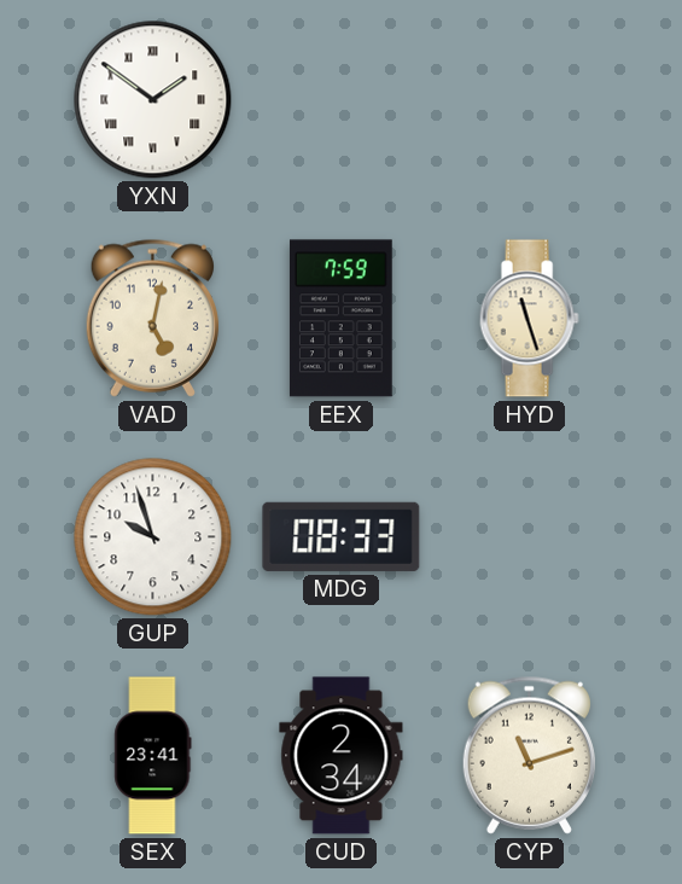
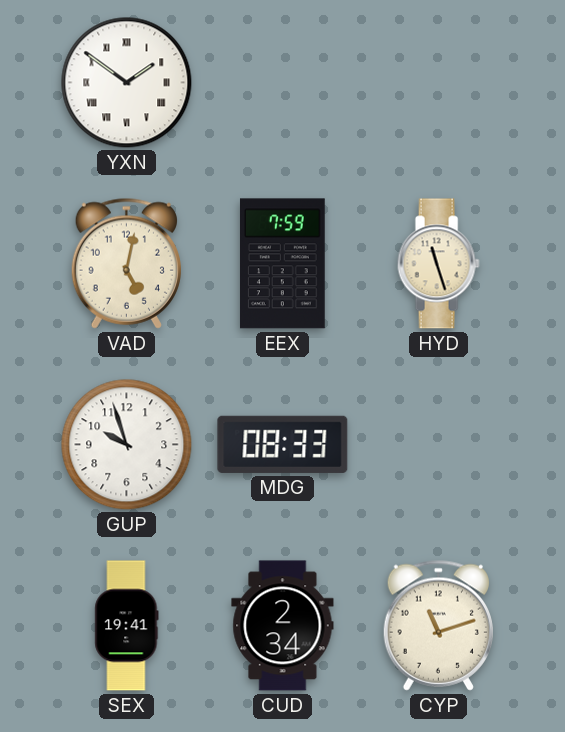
SEX: 23:41 -> 19:41
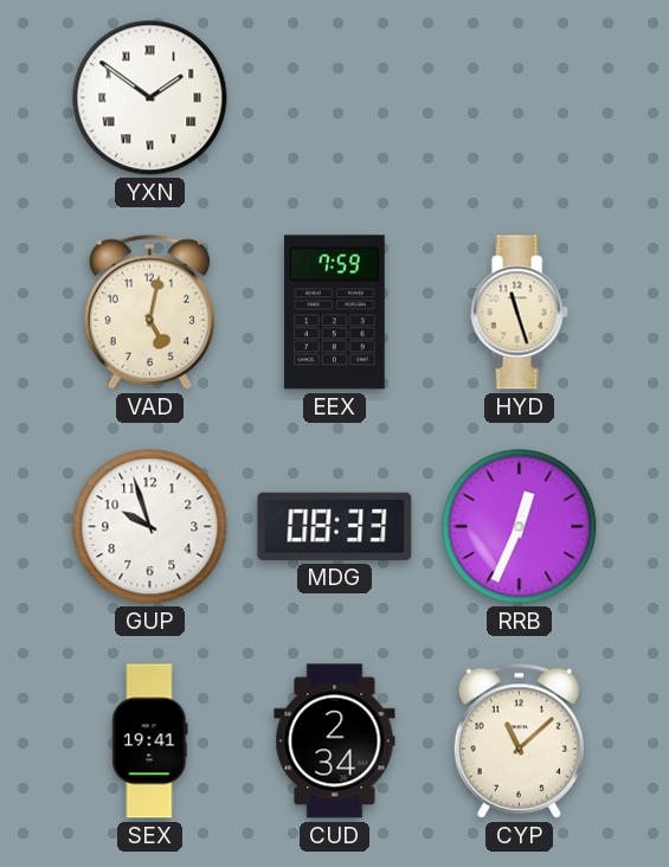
RRB: none -> 12:34
CYP: 11:12 -> 11:08
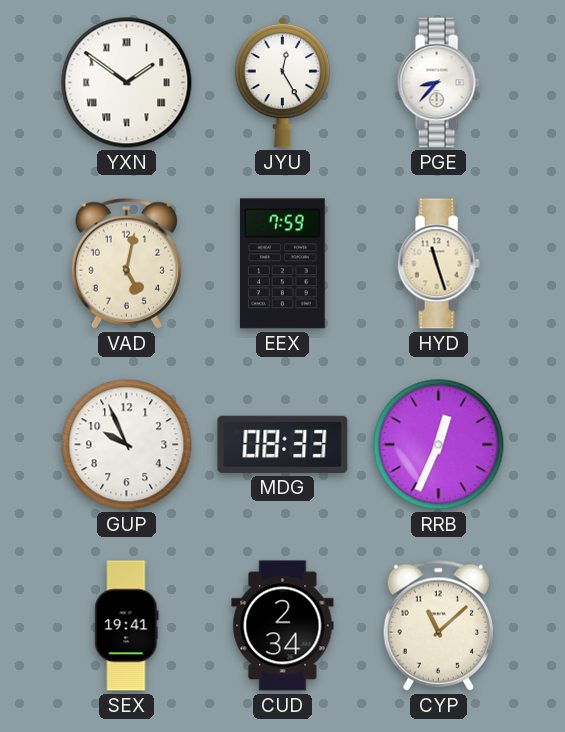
JYU: none -> 12:25
PGE: none -> 8:37
GUP: 9:57 -> 9:56
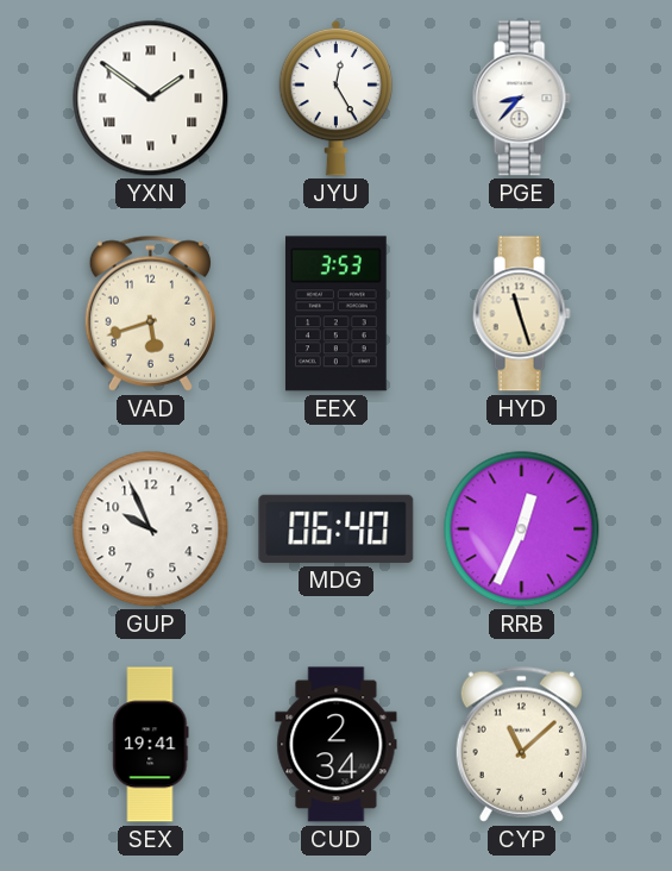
VAD: 5:02 -> 5:42
EEX: 7:59 -> 3:53
MDG: 08:33 -> 06:40
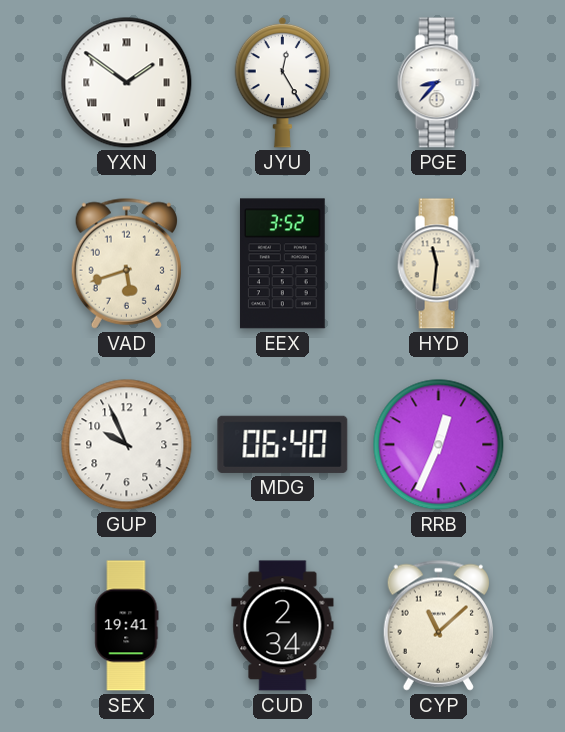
EEX: 3:53 -> 3:52
HYD: 11:27 -> 11:31
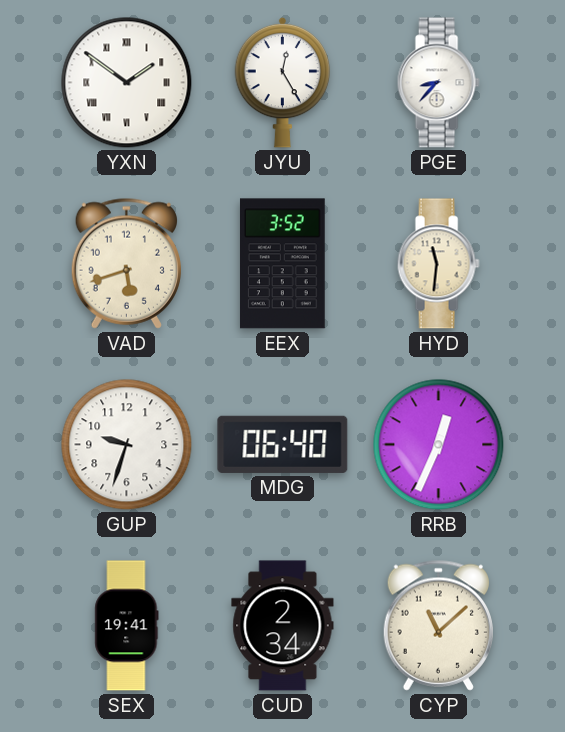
GUP: 9:56 -> 9:33
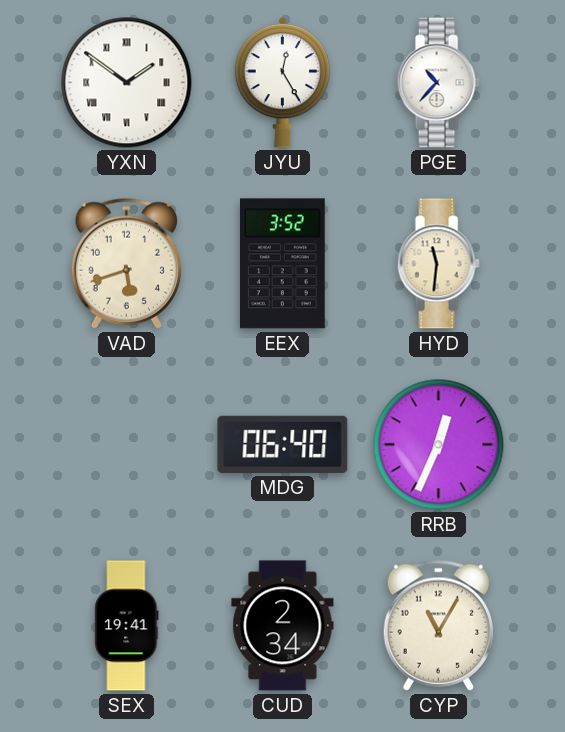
PGE: 8:37 -> 10:37
GUP: 9:33 -> none
CYP: 11:08 -> 11:05
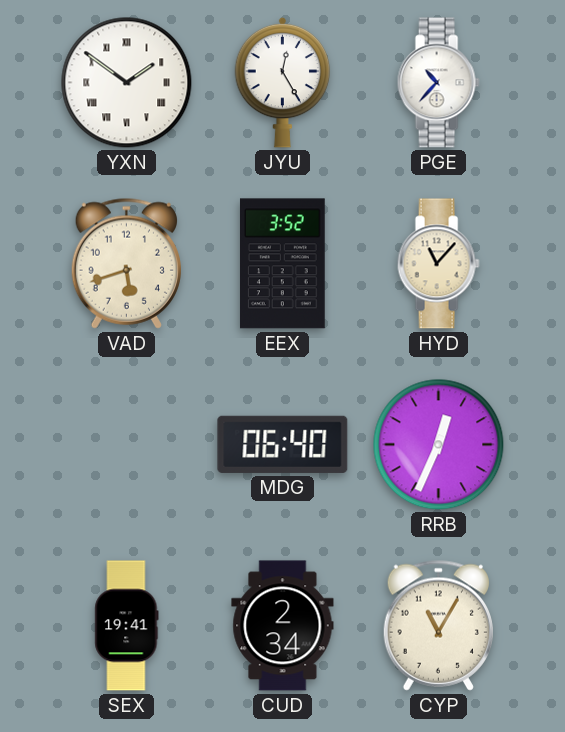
HYD: 11:31 -> 11:07
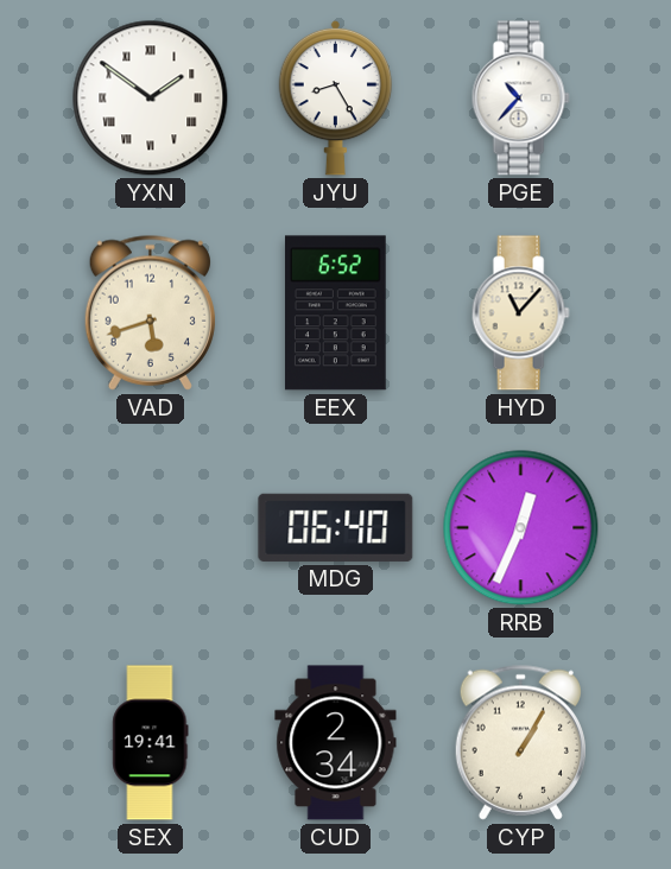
JYU: 12:25 -> 8:25
EEX: 3:52 -> 6:52
CYP: 11:05 -> 1:05
